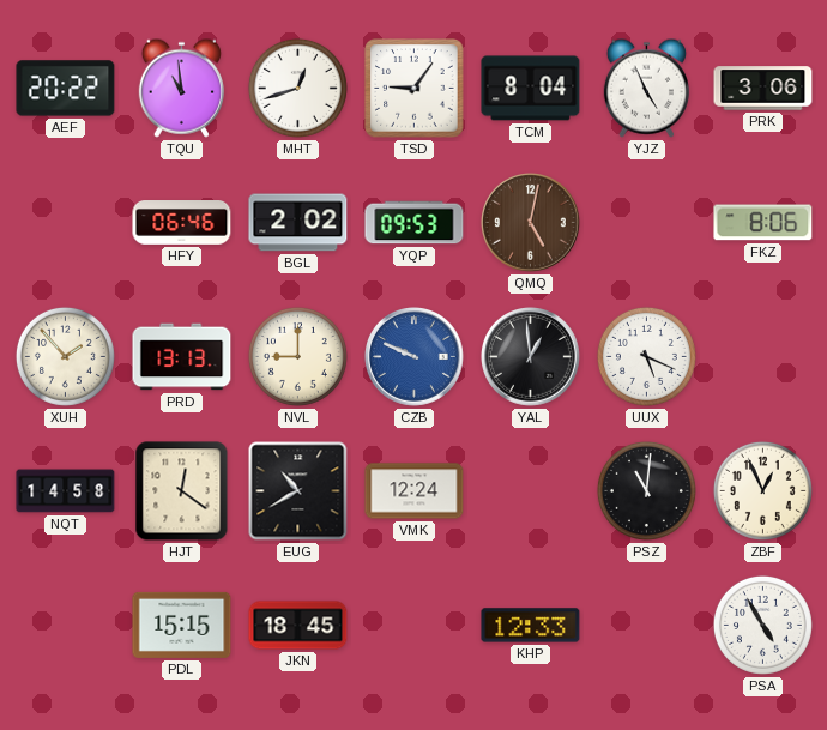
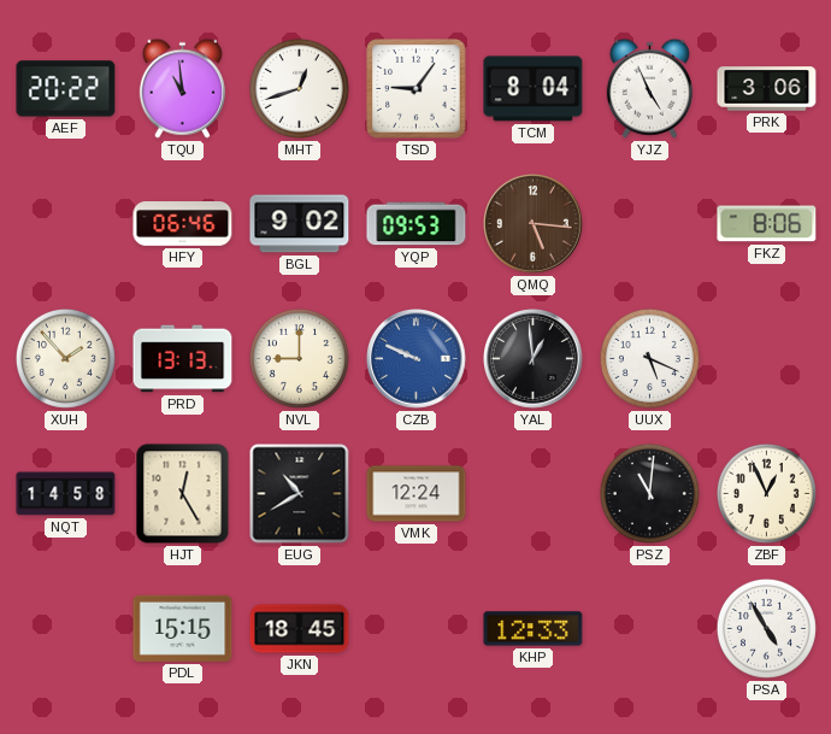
BGL: 2:02 -> 9:02
QMQ: 5:02 -> 5:16
HJT: 12:21 -> 12:25
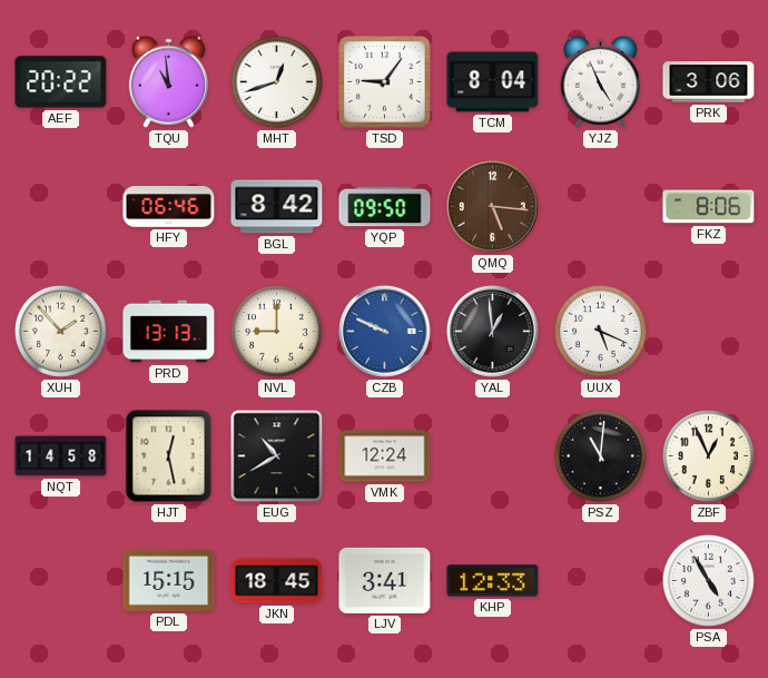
BGL: 9:02 -> 8:42
YQP: 09:53 -> 09:50
HJT: 12:25 -> 12:28
LJV: none -> 3:41
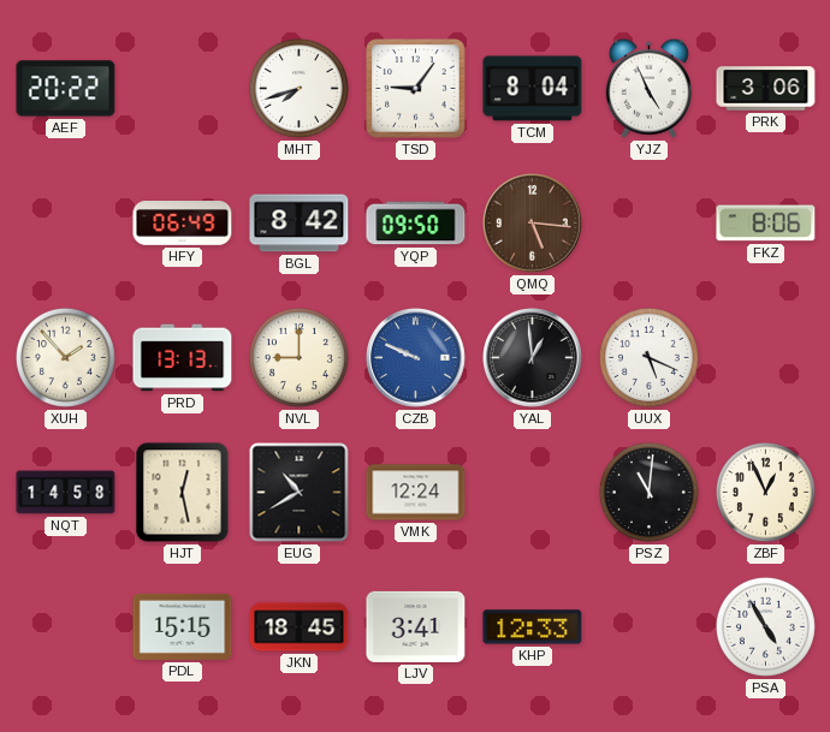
TQU: 10:59 -> none
MHT: 12:42 -> 7:42
HFY: 06:46 -> 06:49
